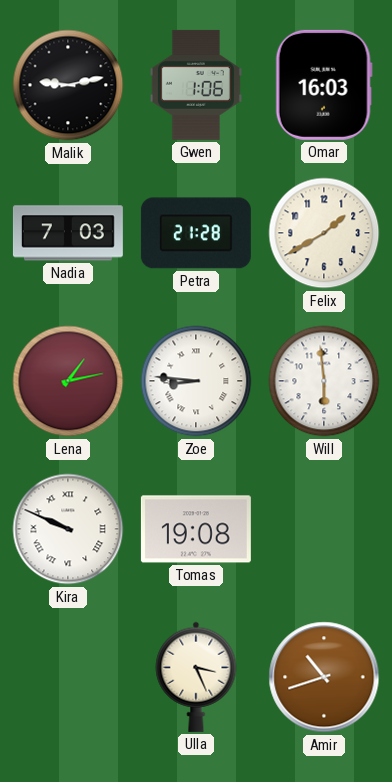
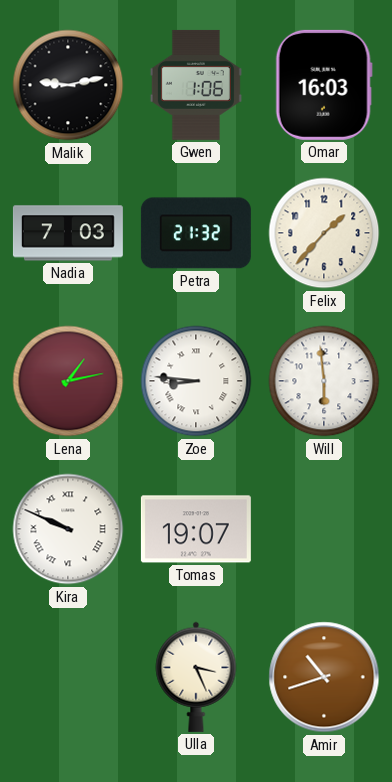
Petra: 21:28 -> 21:32
Felix: 1:40 -> 1:37
Tomas: 19:08 -> 19:07
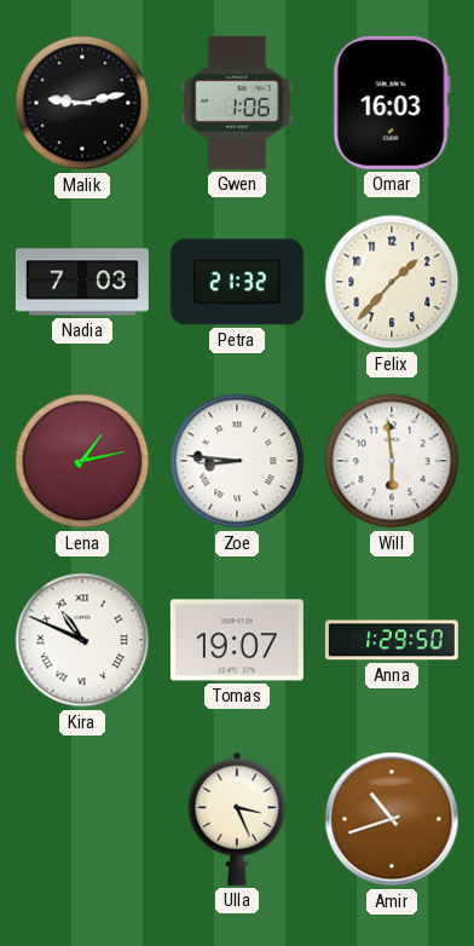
Kira: 9:49 -> 10:49
Anna: none -> 1:29
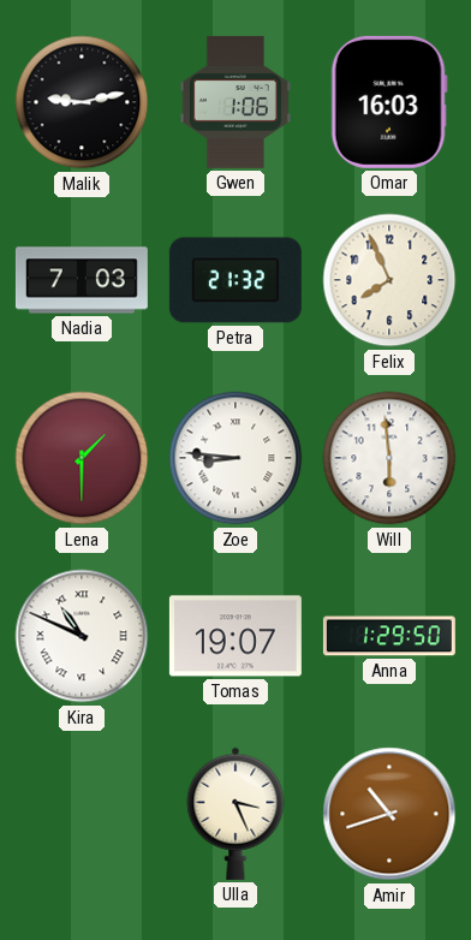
Felix: 1:37 -> 7:56
Lena: 1:13 -> 1:30
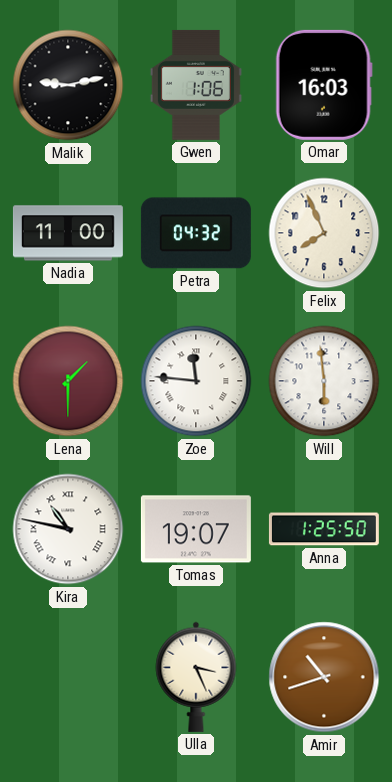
Nadia: 7:03 -> 11:00
Petra: 21:32 -> 04:32
Zoe: 8:46 -> 11:46
Kira: 10:49 -> 10:47
Anna: 1:29 -> 1:25
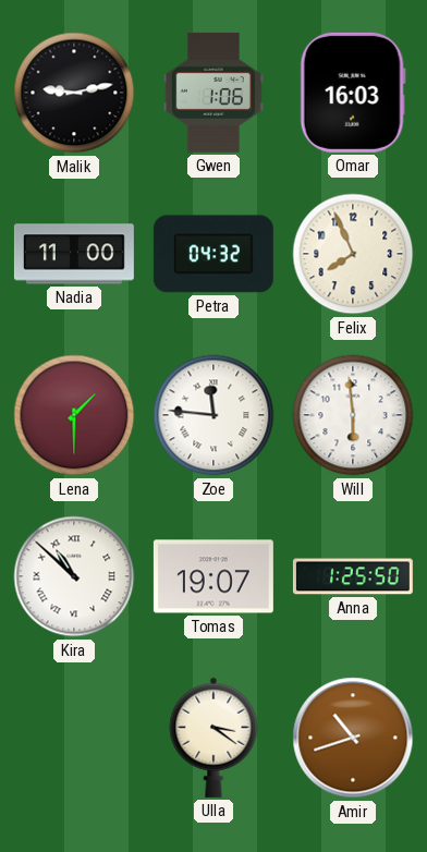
Kira: 10:47 -> 10:52
Ulla: 3:26 -> 3:21
